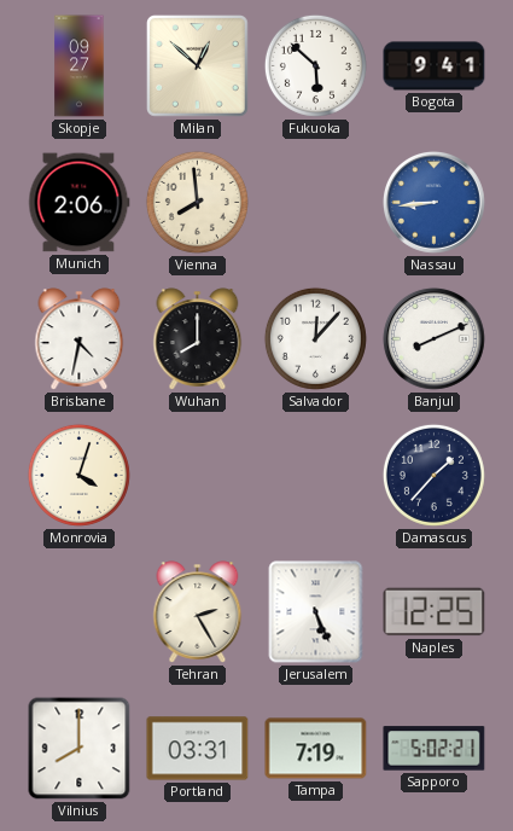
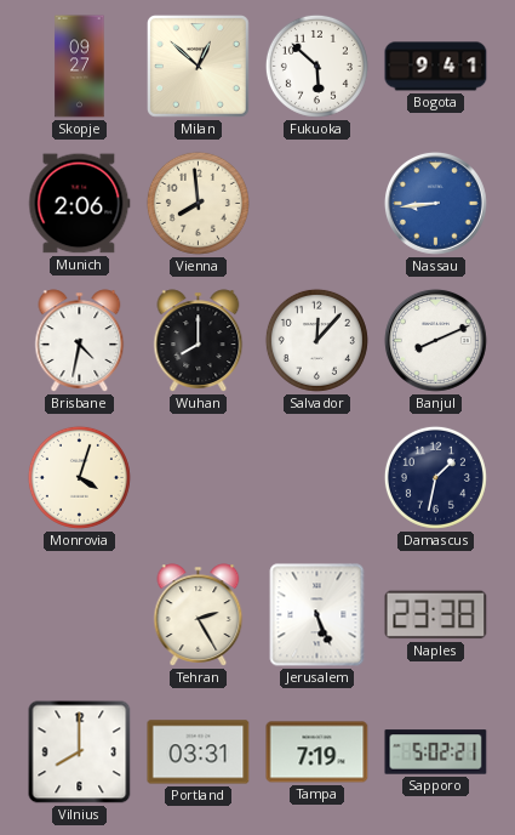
Damascus: 1:37 -> 1:32
Naples: 12:25 -> 23:38
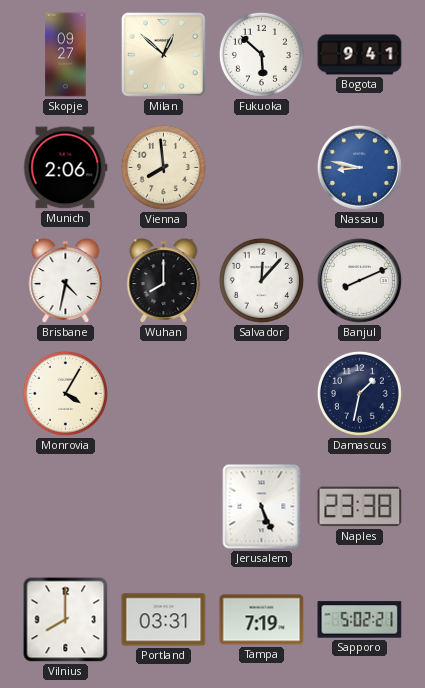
Nassau: 8:44 -> 8:47
Monrovia: 4:03 -> 4:05
Tehran: 2:25 -> none
